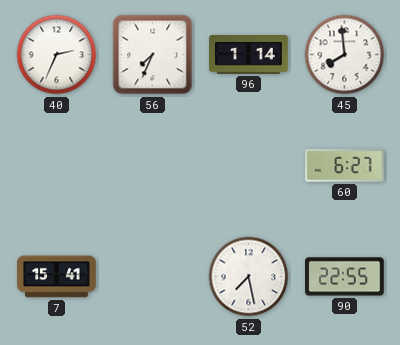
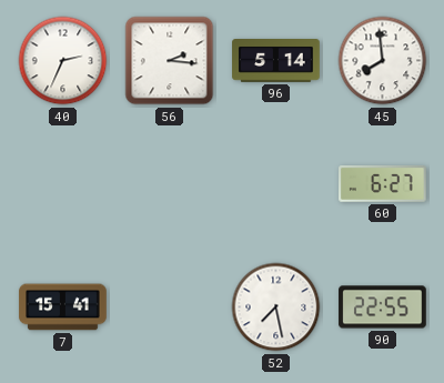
56: 7:34 -> 2:16
96: 1:14 -> 5:14
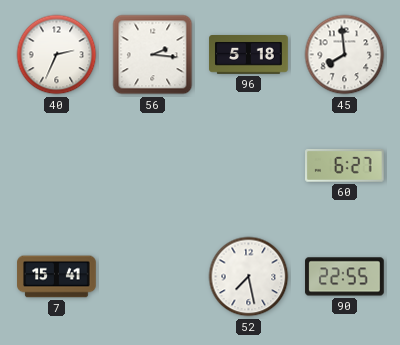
96: 5:14 -> 5:18
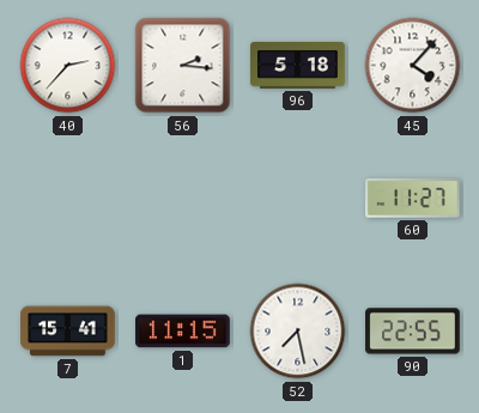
40: 2:34 -> 2:37
45: 7:59 -> 4:07
60: 6:27 -> 11:27
1: none -> 11:15
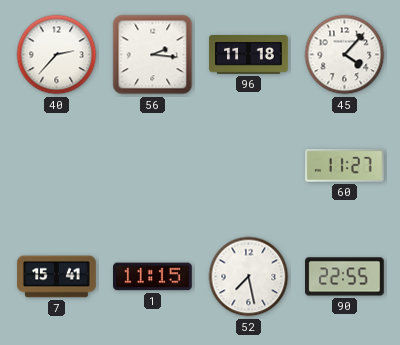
96: 5:18 -> 11:18
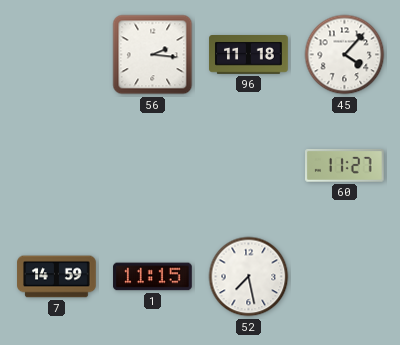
40: 2:37 -> none
7: 15:41 -> 14:59
90: 22:55 -> none
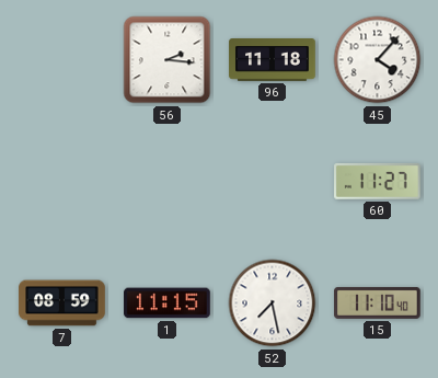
7: 14:59 -> 08:59
15: none -> 11:10
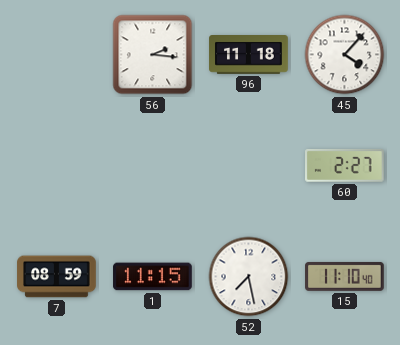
60: 11:27 -> 2:27
